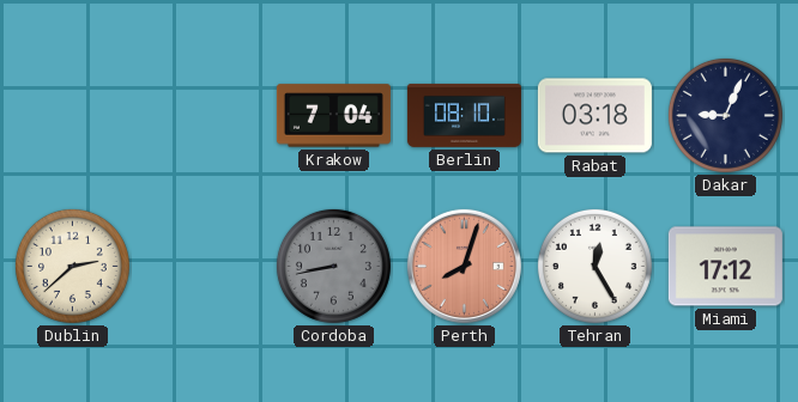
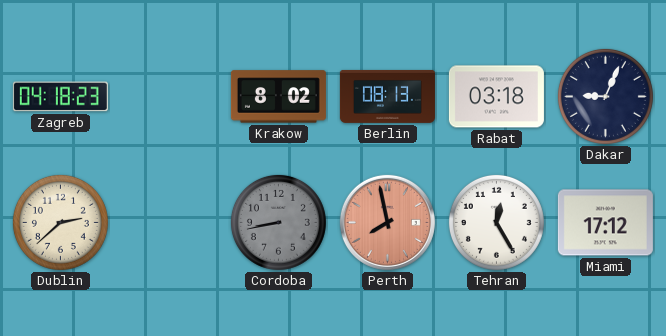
Zagreb: none -> 04:18
Krakow: 7:04 -> 8:02
Berlin: 08:10 -> 08:13
Perth: 8:03 -> 7:58
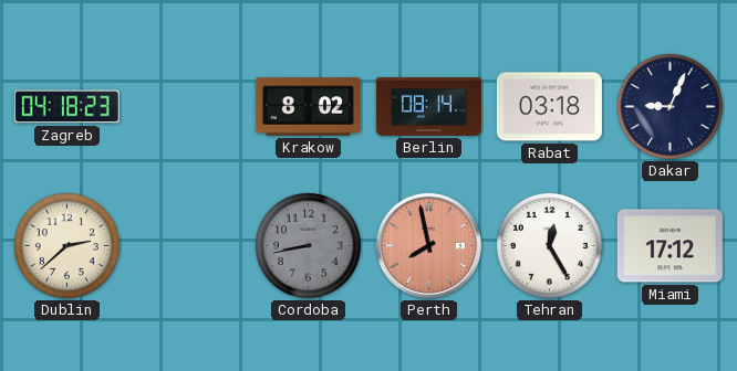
Berlin: 08:13 -> 08:14
